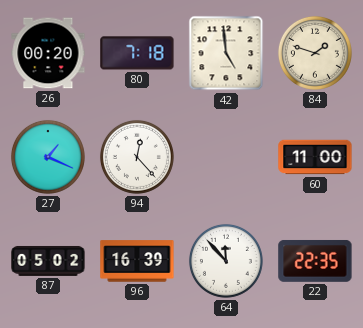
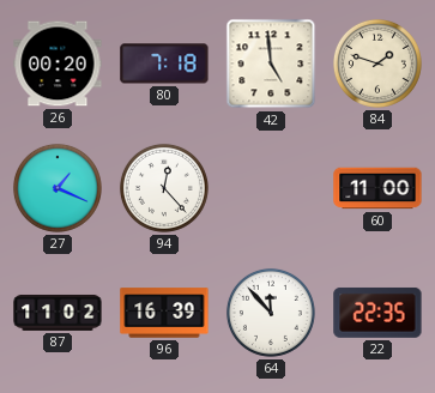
87: 05:02 -> 11:02
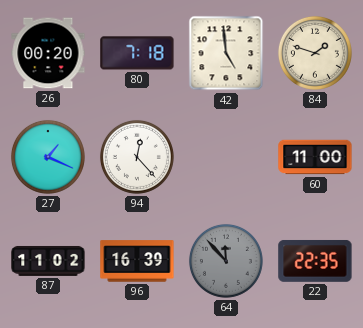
64 dial: white -> grey
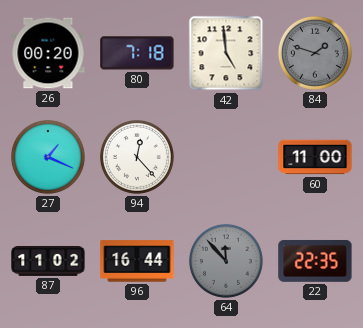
84 dial: cream -> grey
96: 16:39 -> 16:44
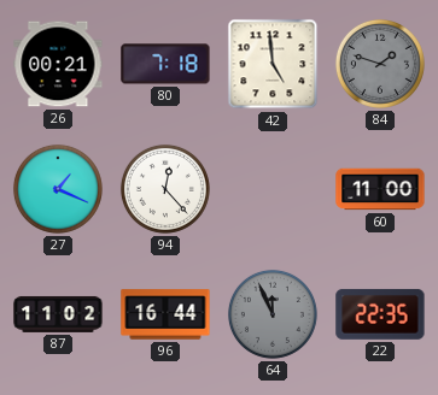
26: 00:20 -> 00:21
64: 11:53 -> 11:56
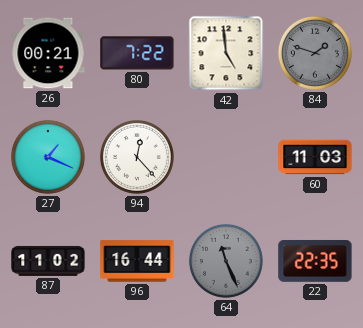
80: 7:18 -> 7:22
60: 11:00 -> 11:03
64: 11:56 -> 11:26
